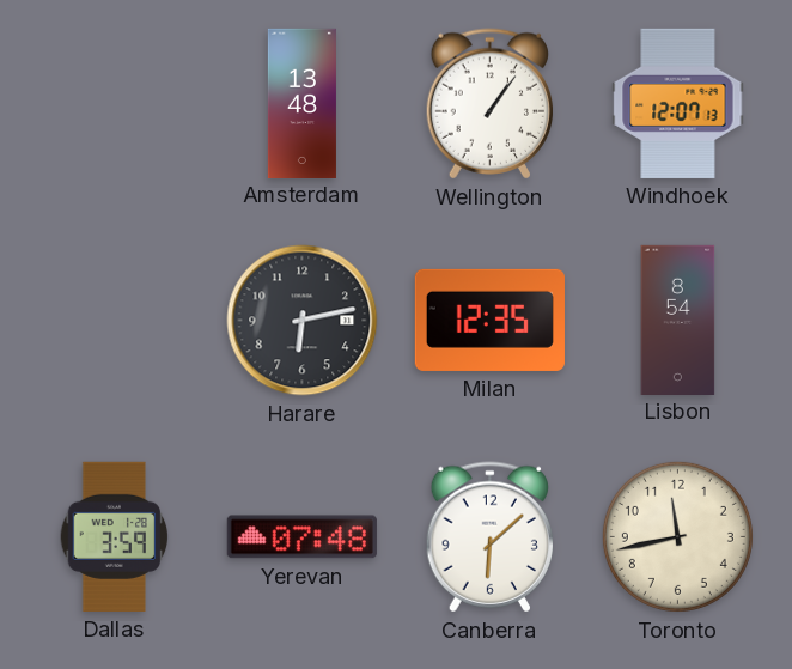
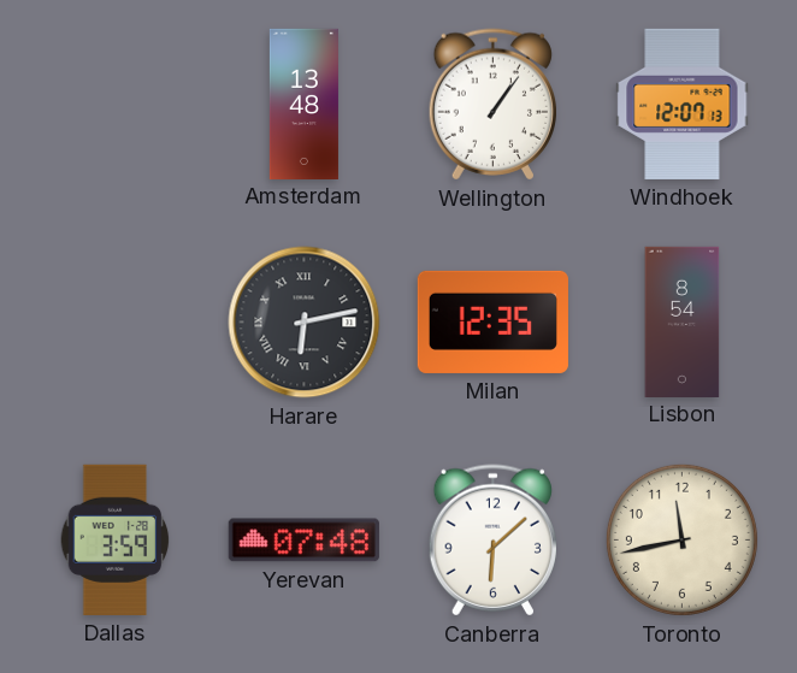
Harare numerals: Arabic -> Roman
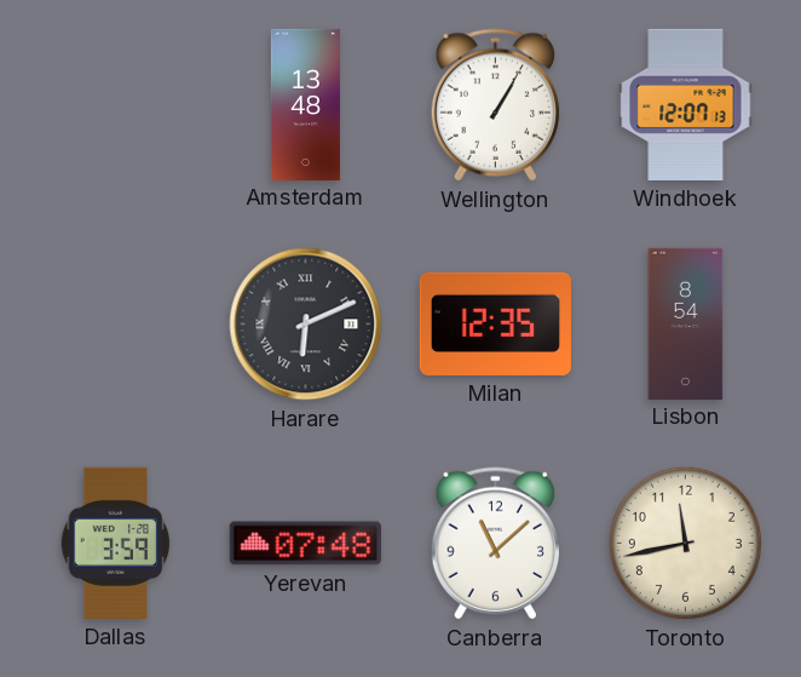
Wellington: 1:06 -> 1:05
Harare: 6:13 -> 6:11
Canberra: 6:08 -> 11:08
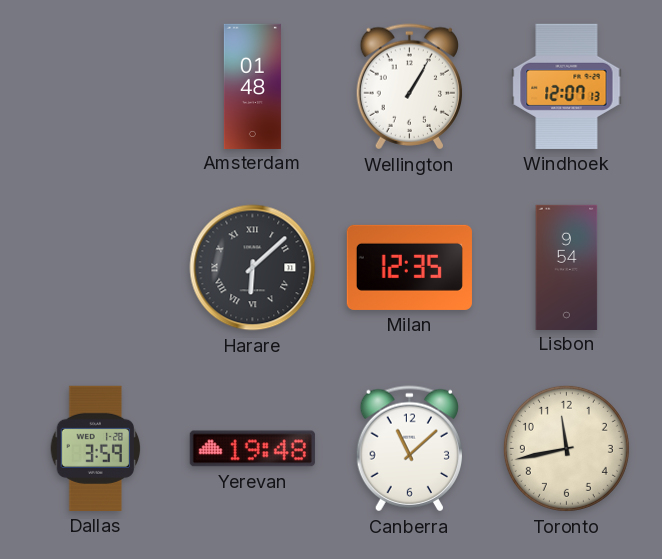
Amsterdam: 13:48 -> 01:48
Harare: 6:11 -> 6:08
Lisbon: 8:54 -> 9:54
Yerevan: 07:48 -> 19:48
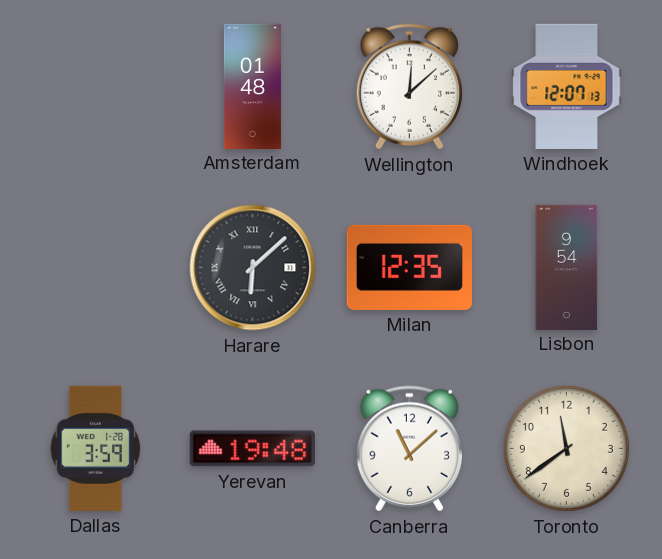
Wellington: 1:05 -> 12:08
Toronto: 11:43 -> 11:39
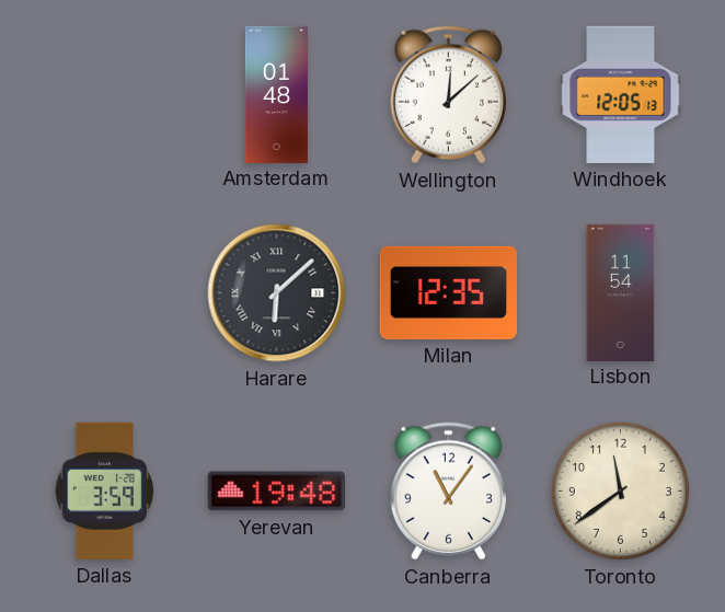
Windhoek: 12:07 -> 12:05
Lisbon: 9:54 -> 11:54
Canberra: 11:08 -> 11:06
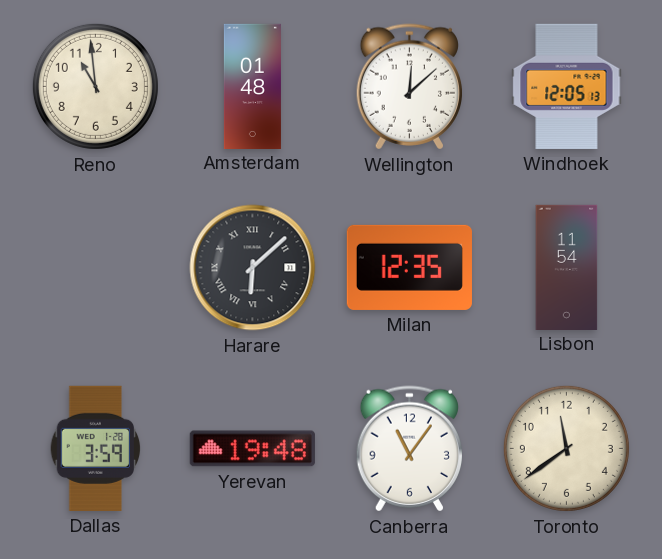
Reno: none -> 10:59
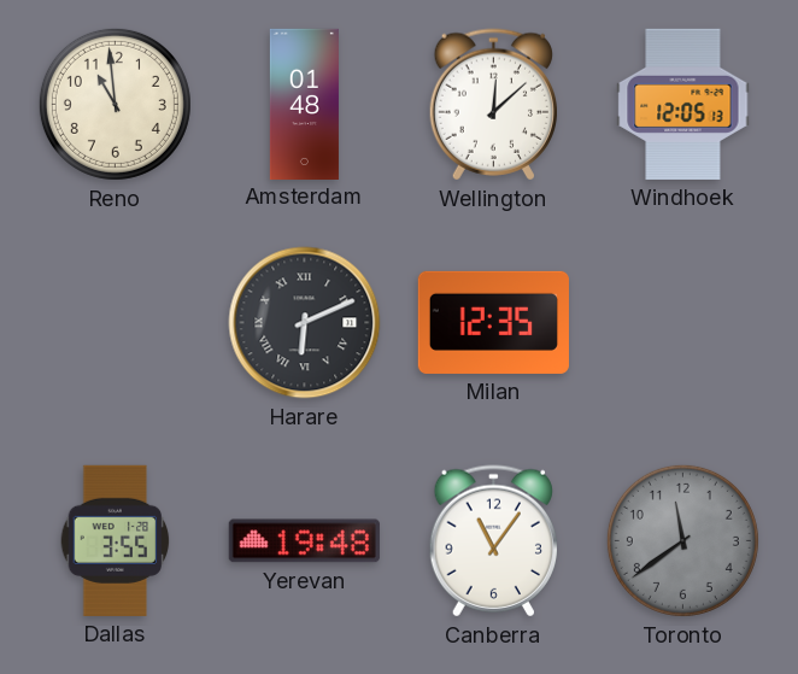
Harare: 6:08 -> 6:11
Lisbon: 11:54 -> none
Dallas: 3:59 -> 3:55
Toronto dial: cream -> grey
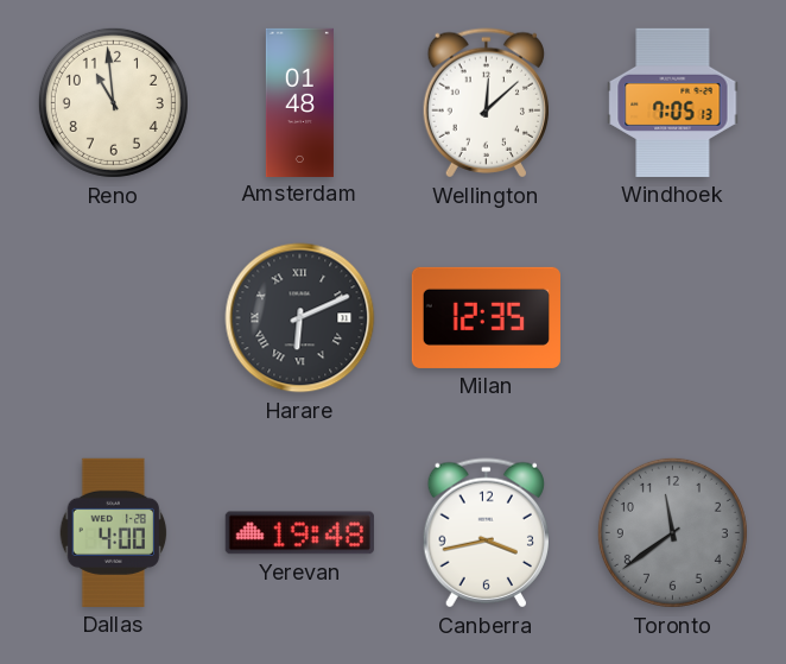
Windhoek: 12:05 -> 7:05
Dallas: 3:55 -> 4:00
Canberra: 11:06 -> 3:43
